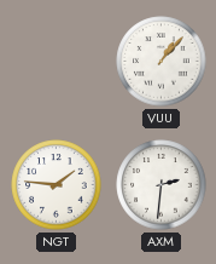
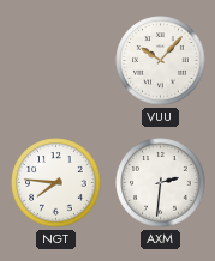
VUU: 1:07 -> 10:07
NGT: 1:46 -> 7:46
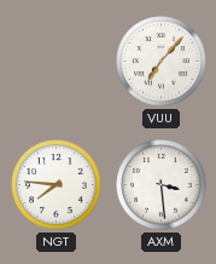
VUU: 10:07 -> 7:07
AXM: 2:31 -> 3:29
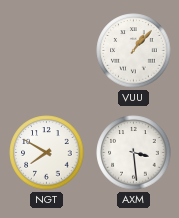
VUU: 7:07 -> 1:07
NGT: 7:46 -> 7:50
